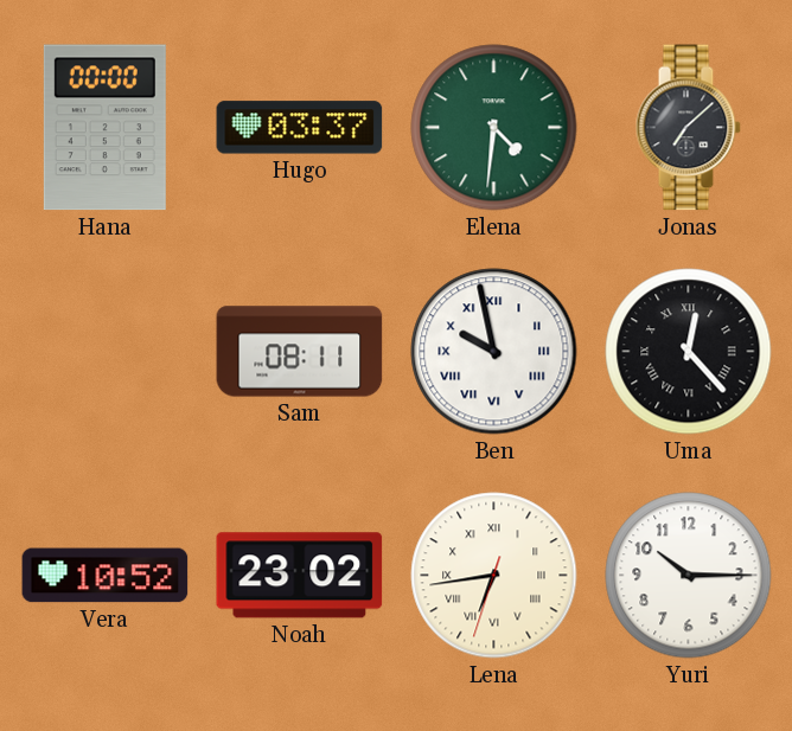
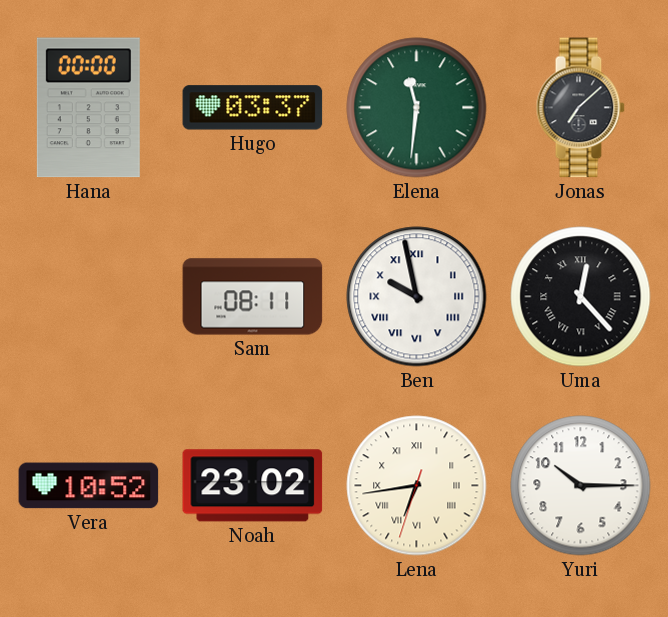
Elena: 4:31 -> 11:31
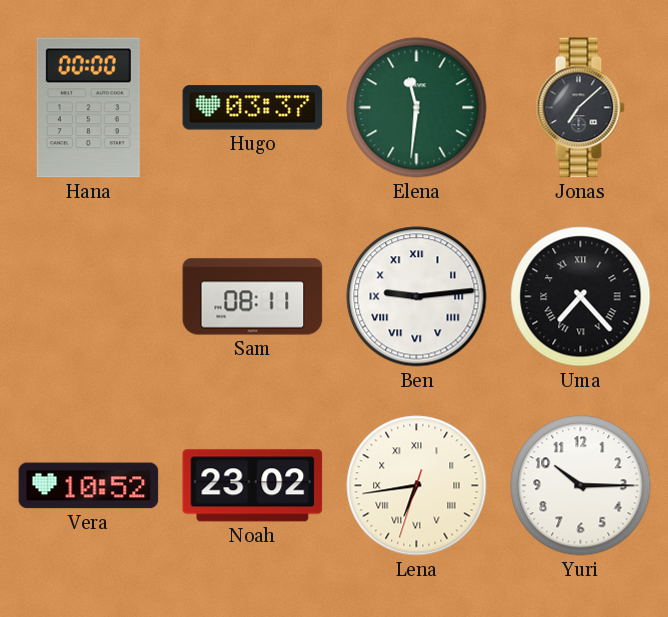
Ben: 9:58 -> 9:14
Uma: 12:23 -> 7:23
